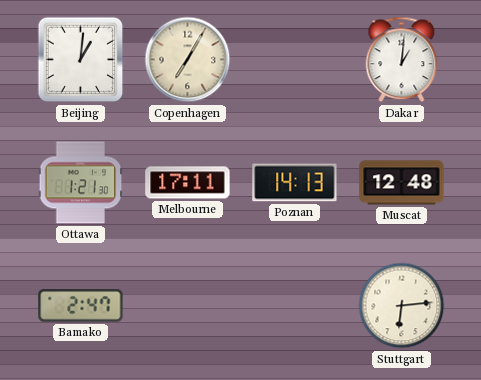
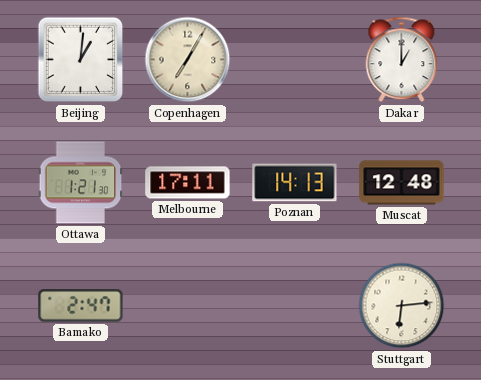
Dakar: 1:01 -> 1:00
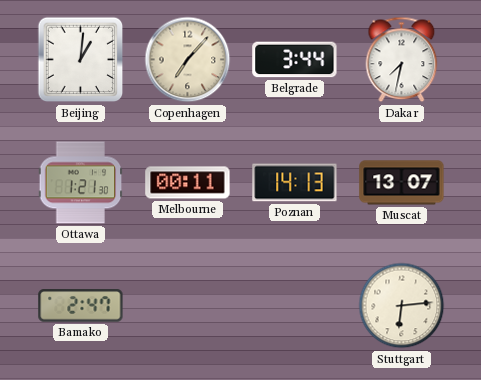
Copenhagen: 7:05 -> 7:07
Belgrade: none -> 3:44
Dakar: 1:00 -> 7:32
Melbourne: 17:11 -> 00:11
Muscat: 12:48 -> 13:07
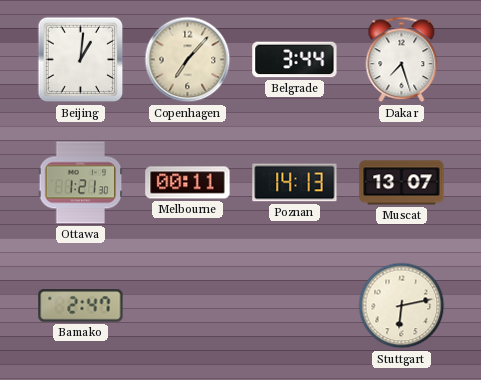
Dakar: 7:32 -> 7:27
Stuttgart: 6:14 -> 6:13
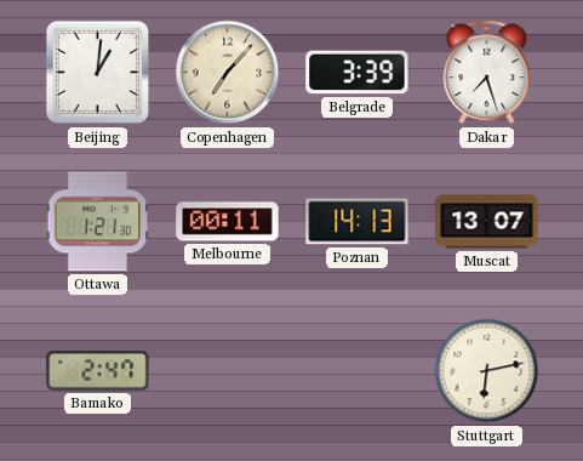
Belgrade: 3:44 -> 3:39
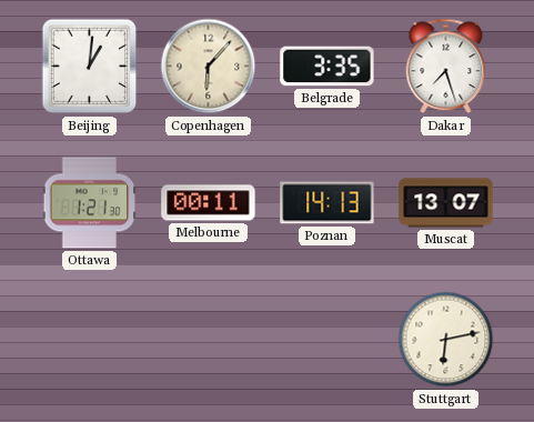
Copenhagen: 7:07 -> 6:07
Belgrade: 3:39 -> 3:35
Bamako: 2:47 -> none
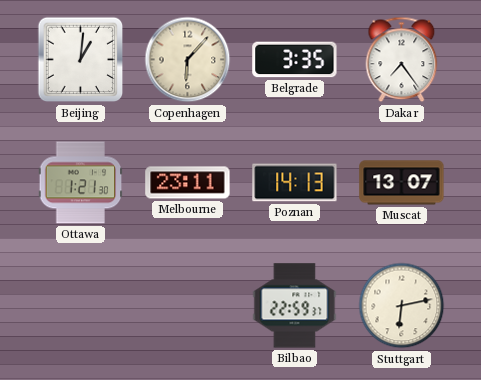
Dakar: 7:27 -> 7:24
Melbourne: 00:11 -> 23:11
Bilbao: none -> 22:59
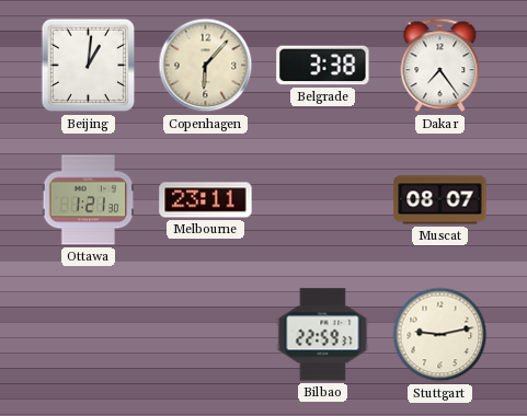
Belgrade: 3:35 -> 3:38
Poznan: 14:13 -> none
Muscat: 13:07 -> 08:07
Stuttgart: 6:13 -> 9:13
